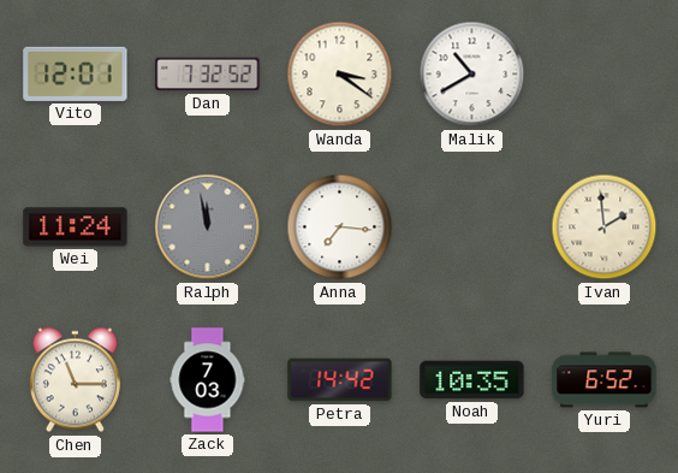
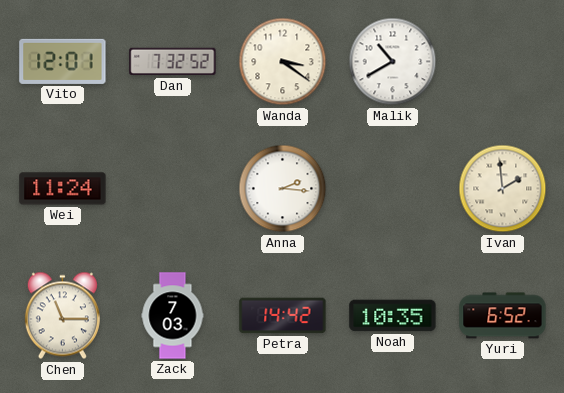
Ralph: 11:58 -> none
Anna: 7:16 -> 2:16
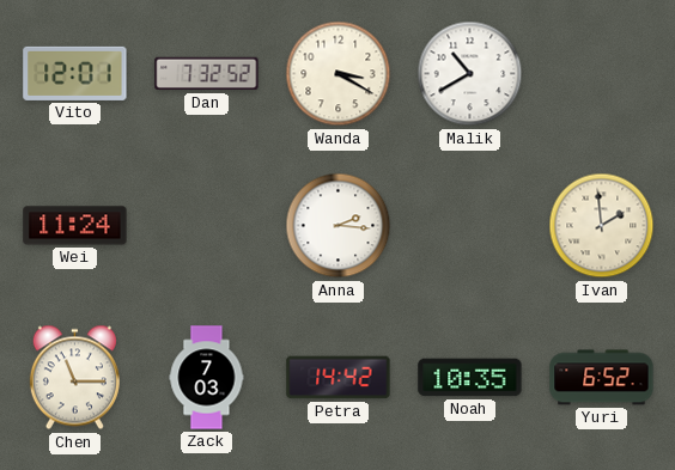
Wanda: 3:21 -> 3:20
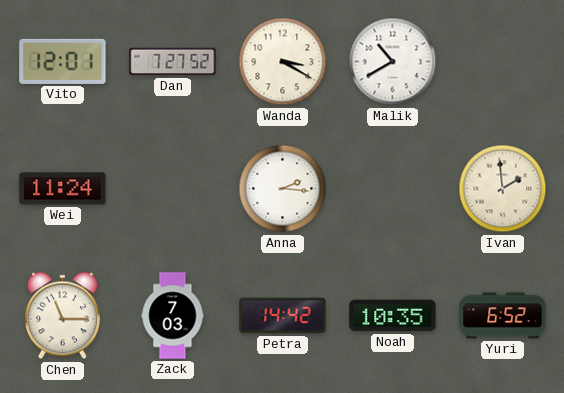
Dan: 7:32 -> 7:27
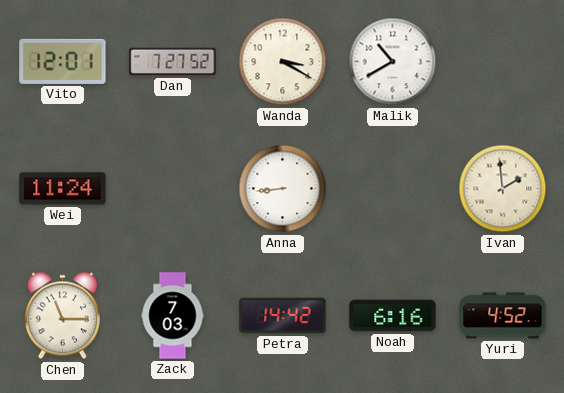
Anna: 2:16 -> 8:44
Noah: 10:35 -> 6:16
Yuri: 6:52 -> 4:52
